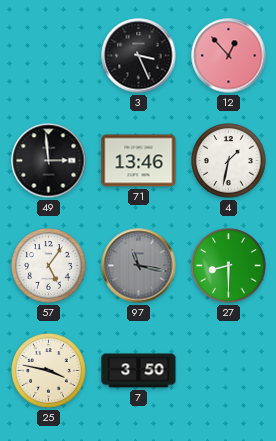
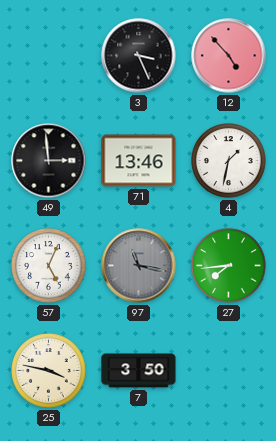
12: 12:53 -> 4:53
57: 5:06 -> 5:04
27: 8:30 -> 7:44
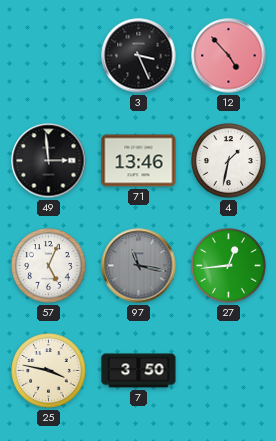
27: 7:44 -> 12:44
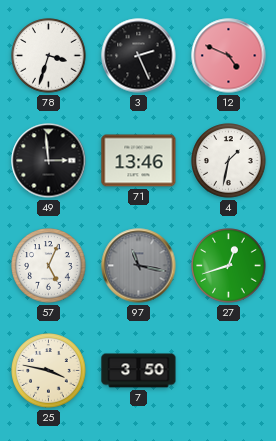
78: none -> 3:33
3: 3:26 -> 2:26
12: 4:53 -> 4:49
27: 12:44 -> 12:42
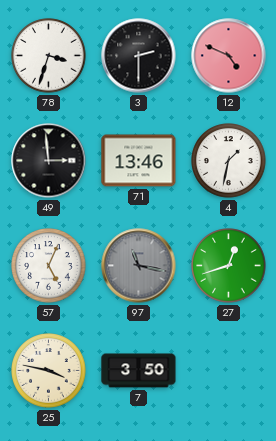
3: 2:26 -> 2:30
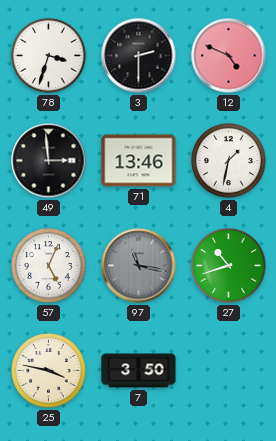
27: 12:42 -> 10:42
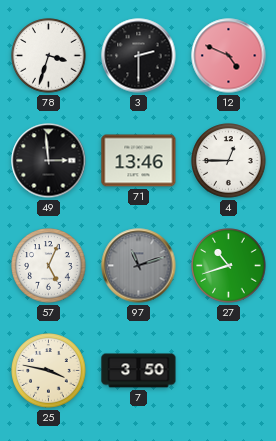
4: 1:32 -> 12:45
97: 11:17 -> 11:12
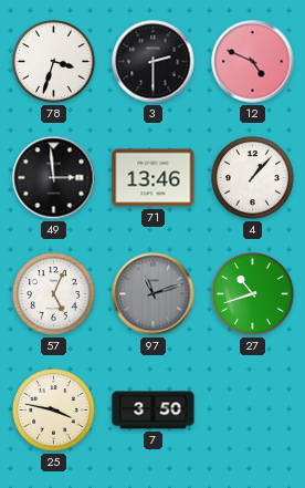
4: 12:45 -> 1:07
